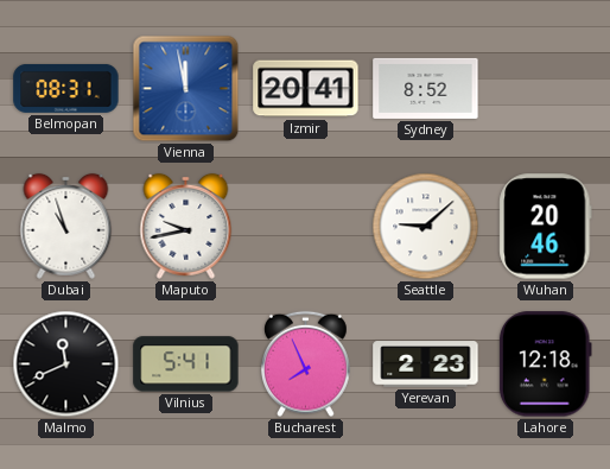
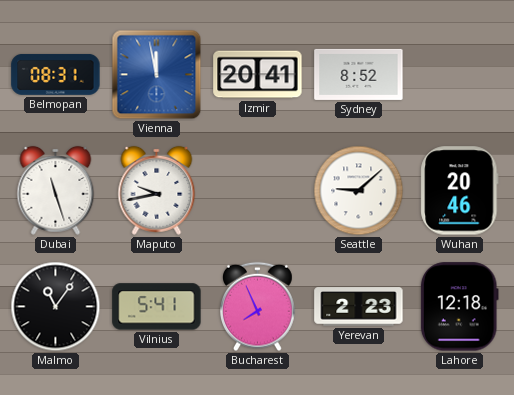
Dubai: 10:57 -> 11:27
Malmo: 11:41 -> 11:06
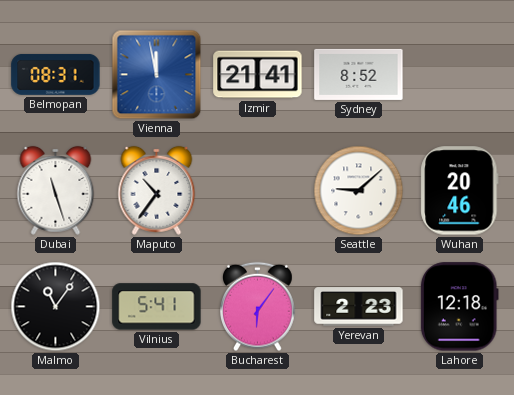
Izmir: 20:41 -> 21:41
Maputo: 9:43 -> 10:36
Bucharest: 7:56 -> 6:06
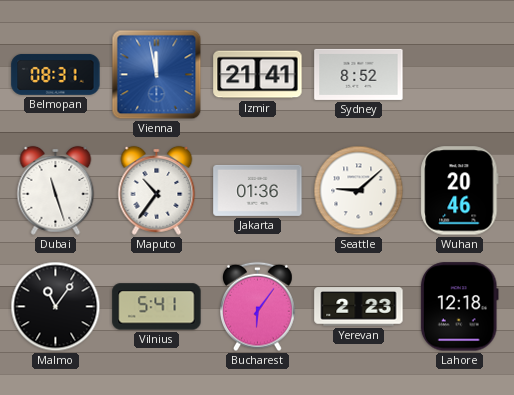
Jakarta: none -> 01:36
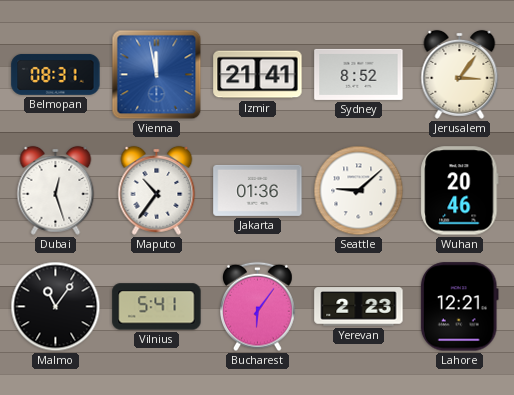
Jerusalem: none -> 3:06
Dubai: 11:27 -> 12:27
Lahore: 12:18 -> 12:21
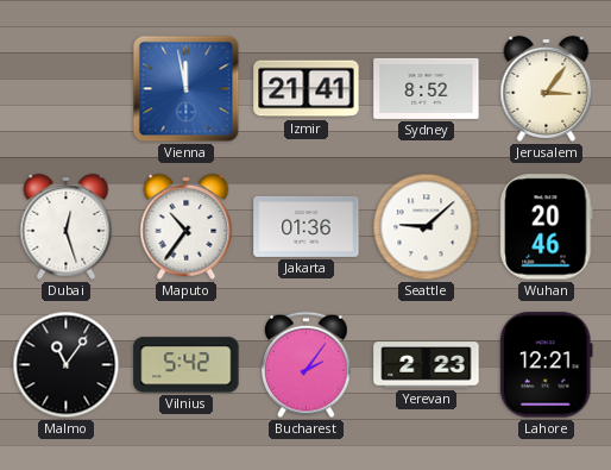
Belmopan: 08:31 -> none
Vilnius: 5:41 -> 5:42
Bucharest: 6:06 -> 2:06
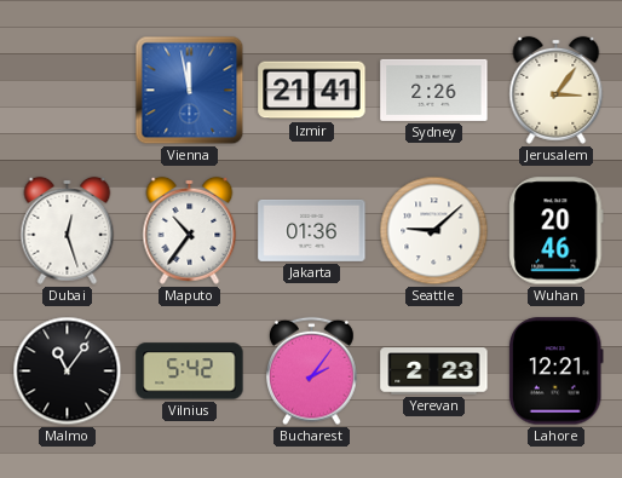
Sydney: 8:52 -> 2:26
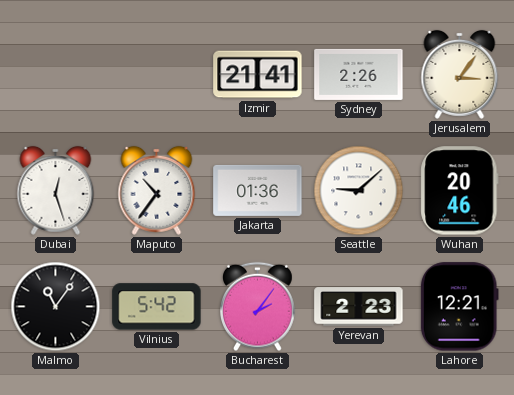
Vienna: 11:58 -> none
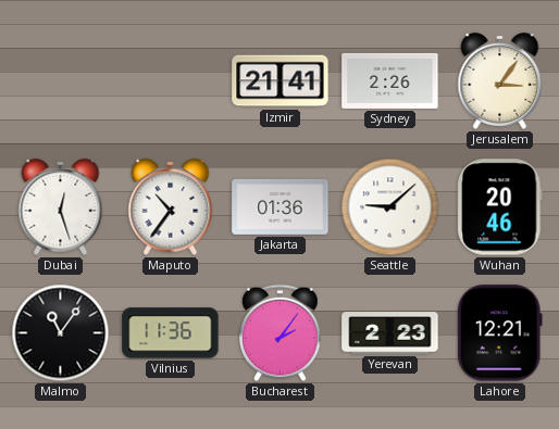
Vilnius: 5:42 -> 11:36
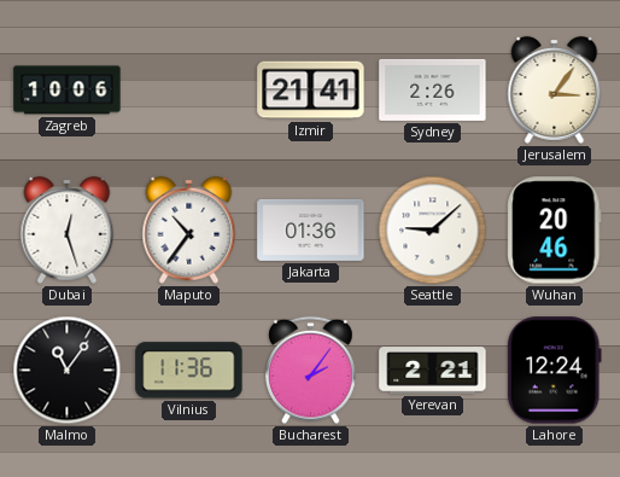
Zagreb: none -> 10:06
Yerevan: 2:23 -> 2:21
Lahore: 12:21 -> 12:24
